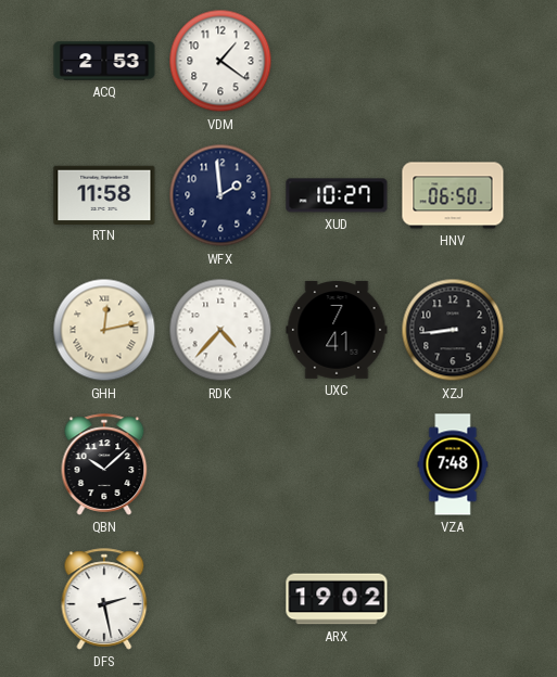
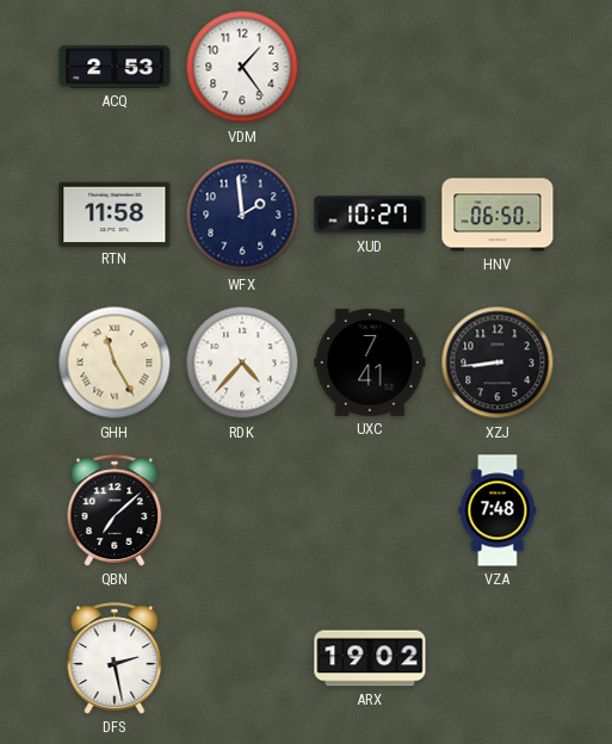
VDM: 1:21 -> 1:24
GHH: 12:13 -> 11:25
QBN: 10:08 -> 7:08
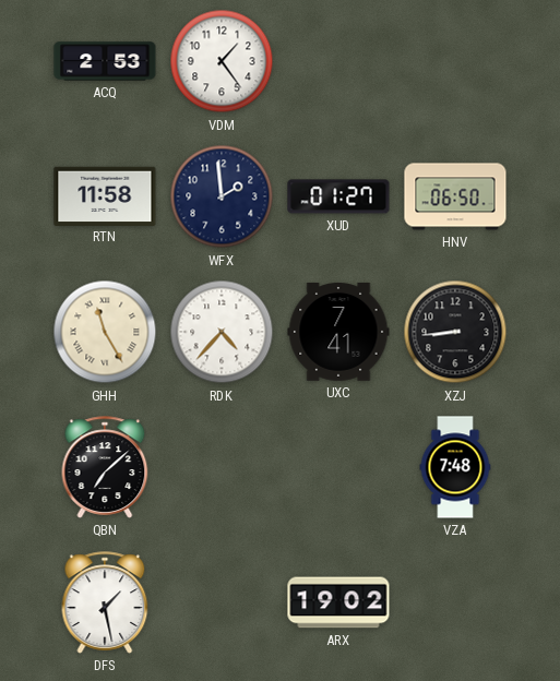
XUD: 10:27 -> 01:27
DFS: 2:28 -> 1:28
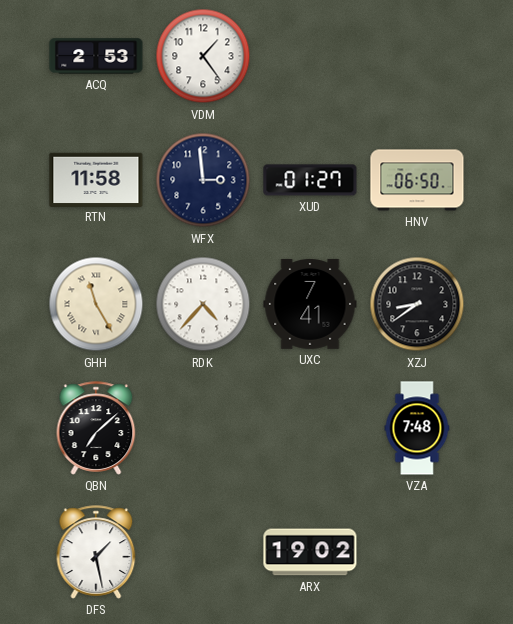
WFX: 1:59 -> 2:59
XZJ: 8:44 -> 8:39
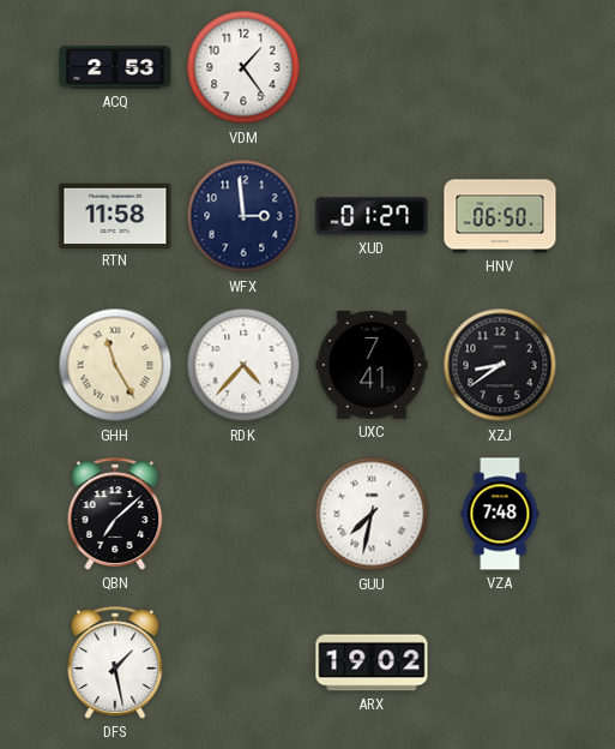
GUU: none -> 7:32
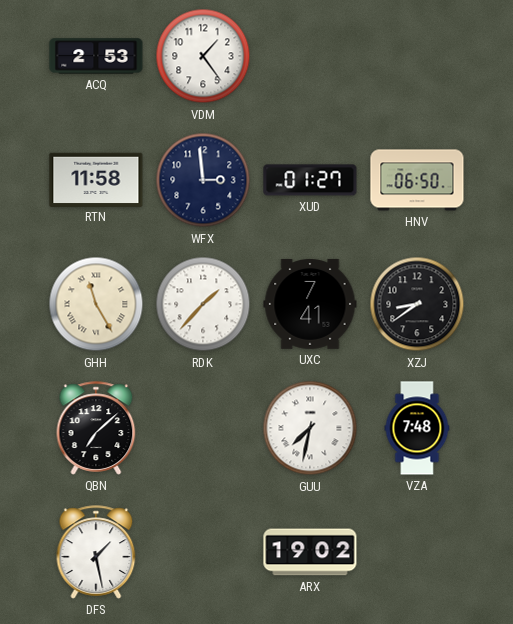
RDK: 4:37 -> 1:37
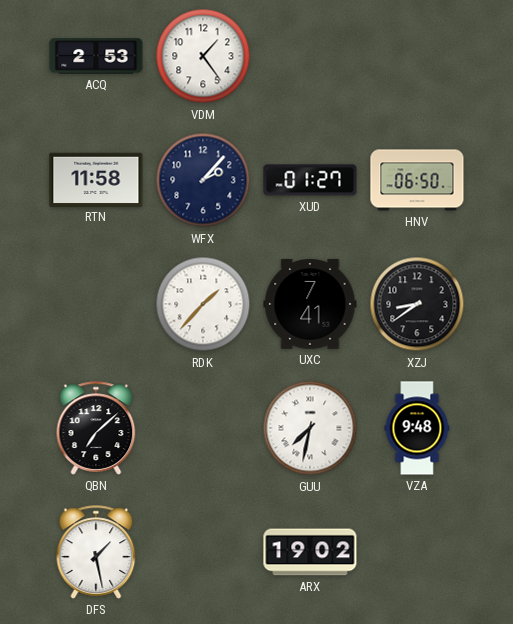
WFX: 2:59 -> 2:07
GHH: 11:25 -> none
VZA: 7:48 -> 9:48
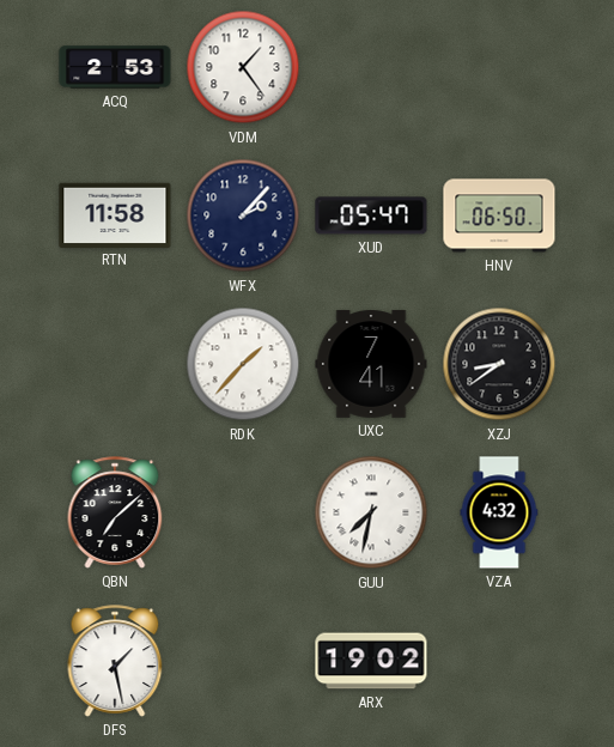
XUD: 01:27 -> 05:47
VZA: 9:48 -> 4:32
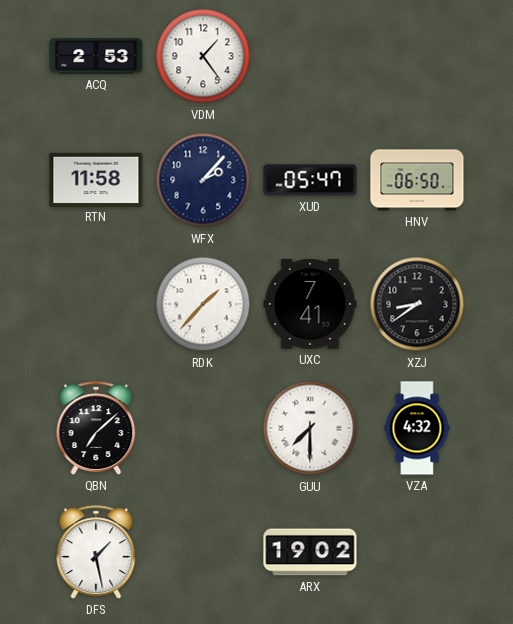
GUU: 7:32 -> 7:30
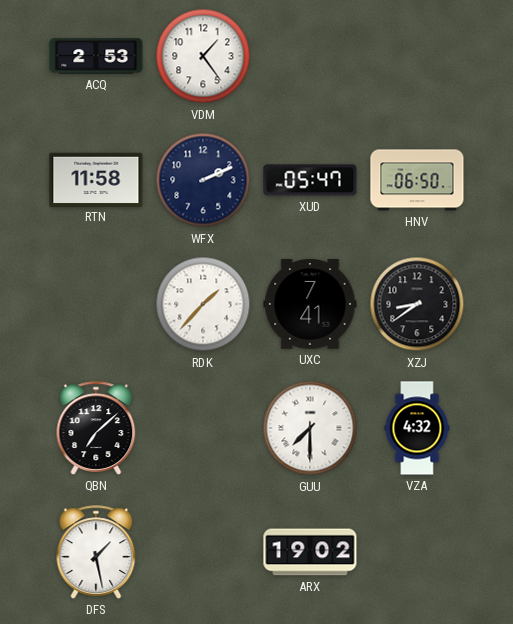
WFX: 2:07 -> 2:11
